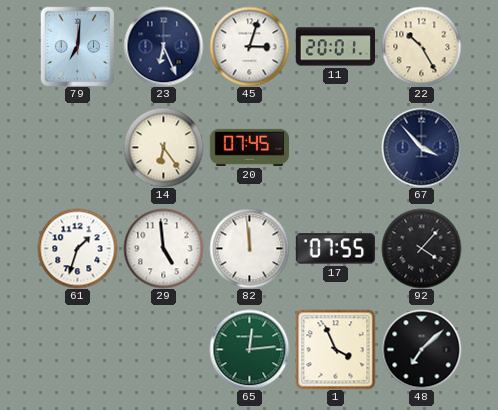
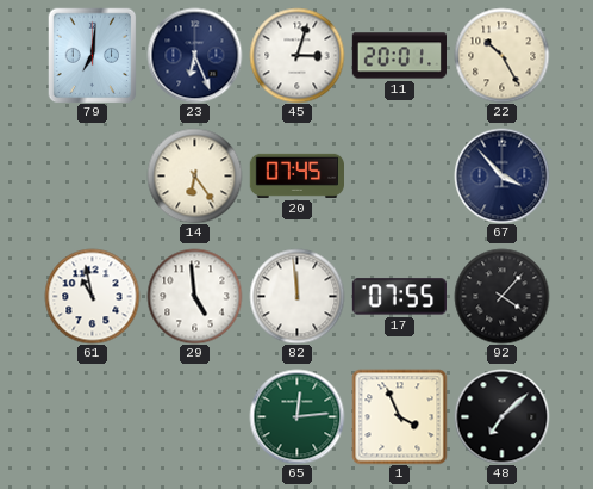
61: 1:33 -> 10:58
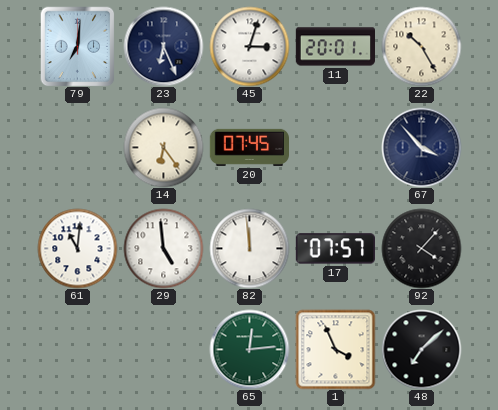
61: 10:58 -> 11:01
17: 07:55 -> 07:57
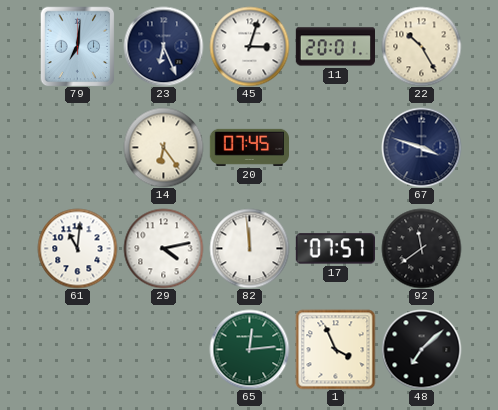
67: 3:53 -> 3:48
29: 4:59 -> 4:13
92: 4:07 -> 11:39
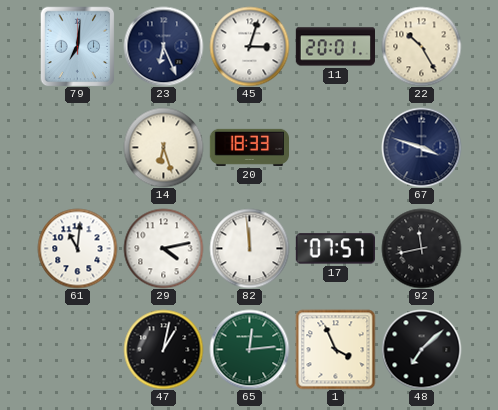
14: 6:24 -> 6:27
20: 07:45 -> 18:33
92: 11:39 -> 11:43
47: none -> 1:02
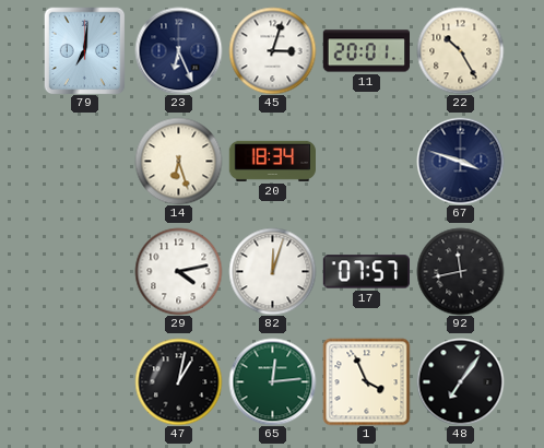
20: 18:33 -> 18:34
61: 11:01 -> none
82: 11:59 -> 12:03
48: 7:08 -> 7:06
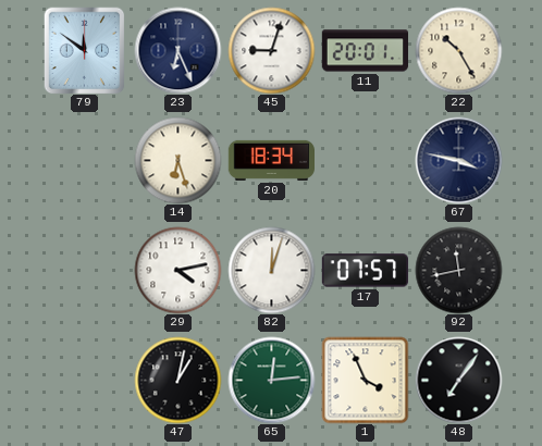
79: 7:01 -> 11:51
45: 3:03 -> 9:03
67: 3:48 -> 3:47
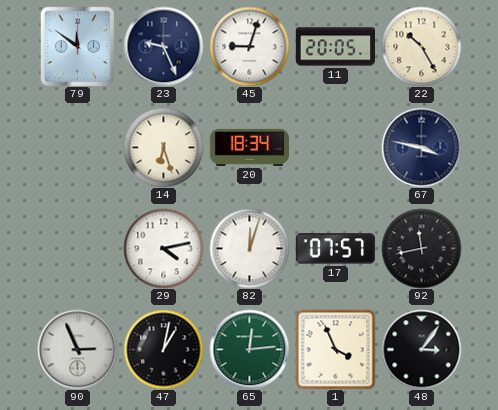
23: 6:26 -> 9:26
11: 20:01 -> 20:05
90: none -> 2:56
48: 7:06 -> 3:06
